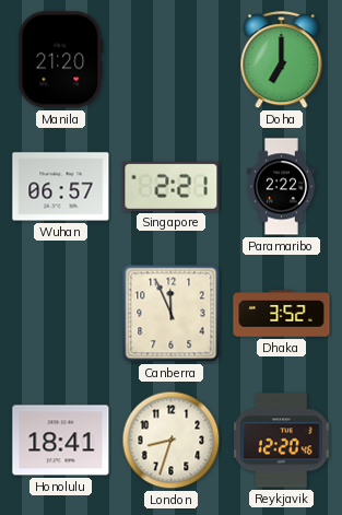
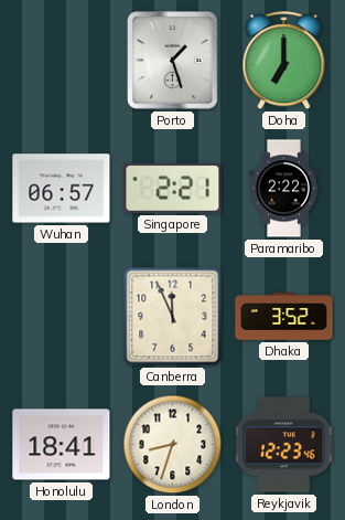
Manila: 21:20 -> none
Porto: none -> 1:27
Reykjavik: 12:20 -> 12:23
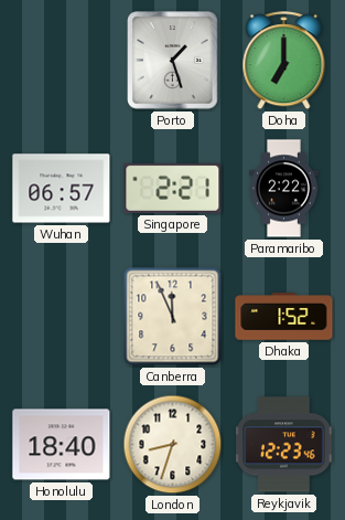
Dhaka: 3:52 -> 1:52
Honolulu: 18:41 -> 18:40
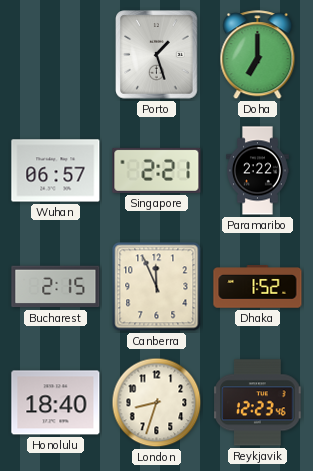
Bucharest: none -> 2:15
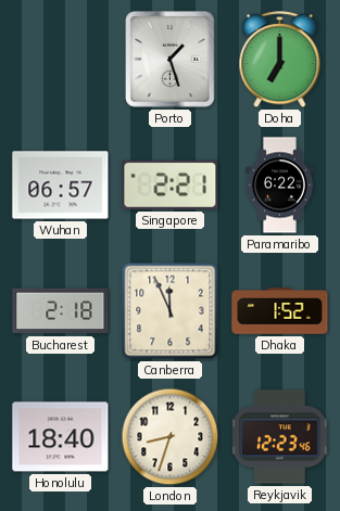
Paramaribo: 2:22 -> 6:22
Bucharest: 2:15 -> 2:18
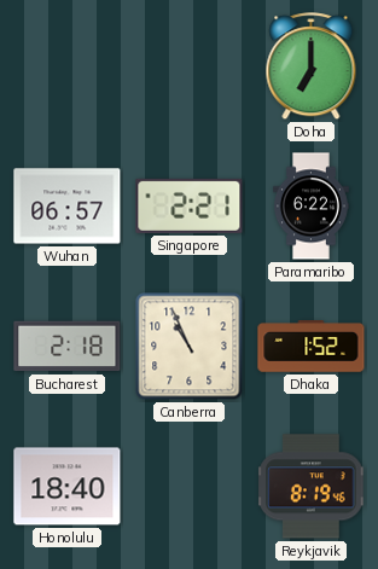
Porto: 1:27 -> none
Canberra: 11:56 -> 10:56
London: 8:33 -> none
Reykjavik: 12:23 -> 8:19
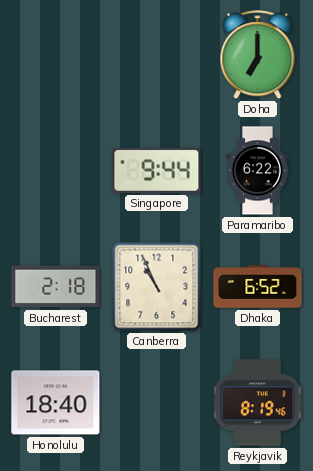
Wuhan: 06:57 -> none
Singapore: 2:21 -> 9:44
Dhaka: 1:52 -> 6:52
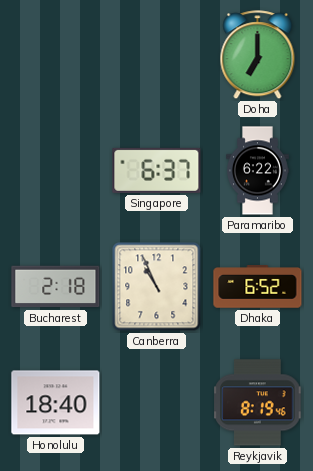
Singapore: 9:44 -> 6:37
